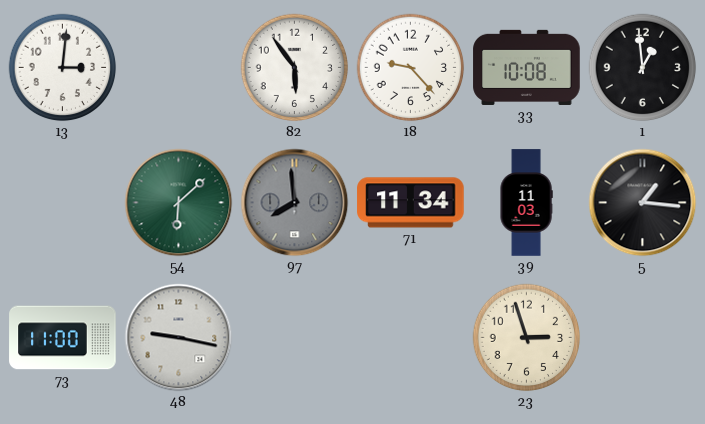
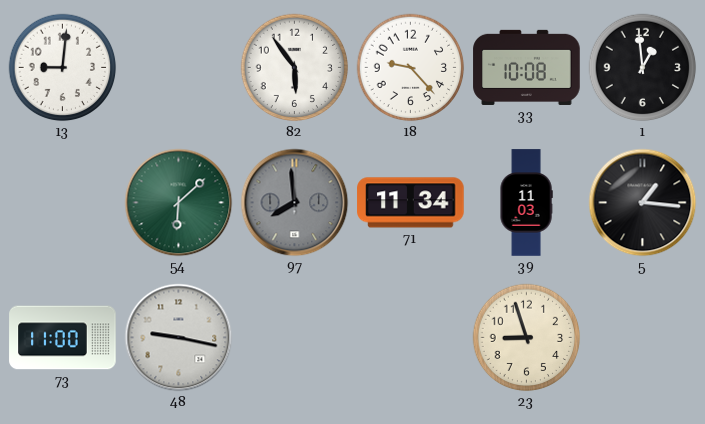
13: 3:01 -> 9:01
23: 2:57 -> 8:57
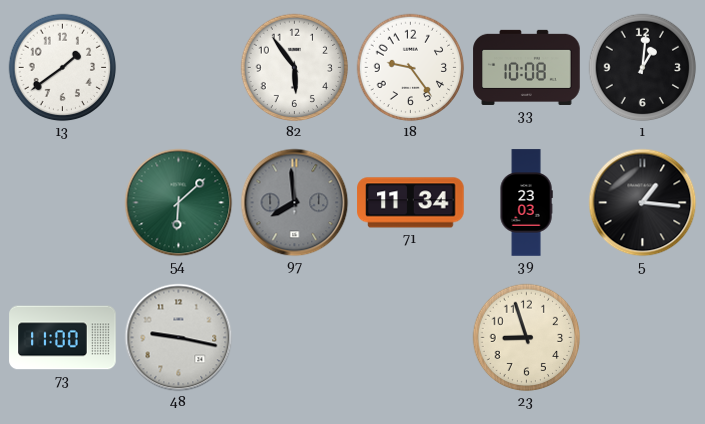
13: 9:01 -> 1:39
18: 9:23 -> 9:24
1: 12:59 -> 1:01
39: 11:03 -> 23:03
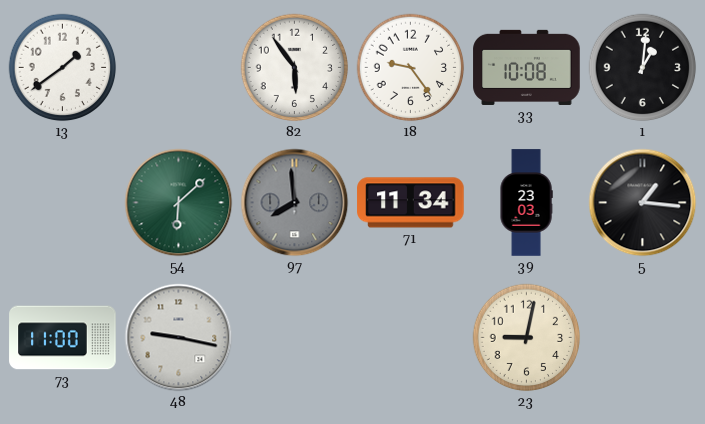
23: 8:57 -> 9:02
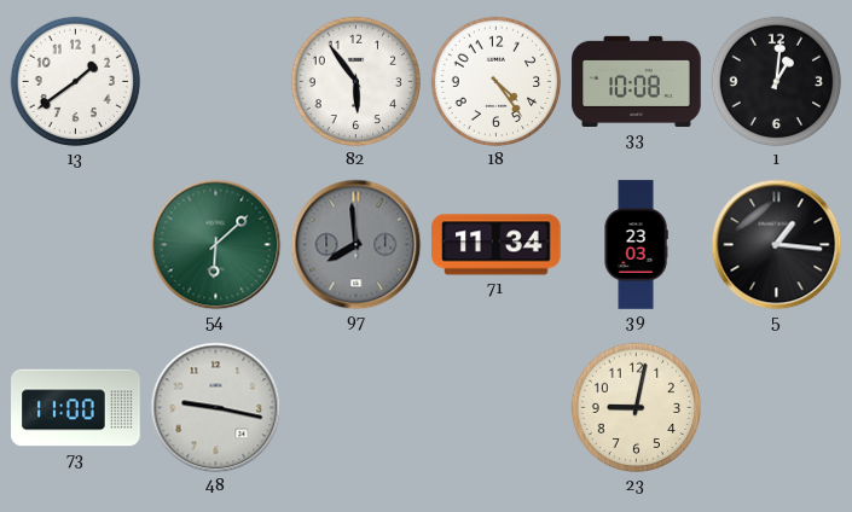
18: 9:24 -> 4:24
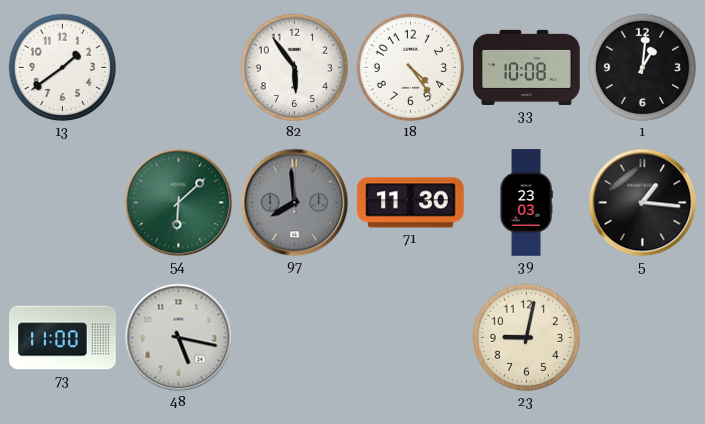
71: 11:34 -> 11:30
48: 9:17 -> 5:17
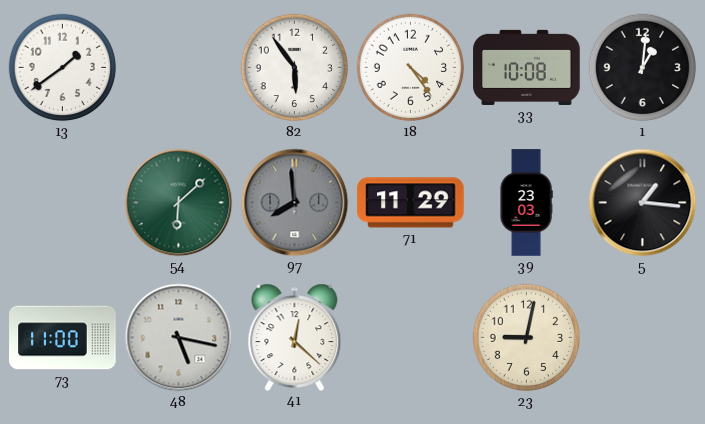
71: 11:30 -> 11:29
41: none -> 12:22
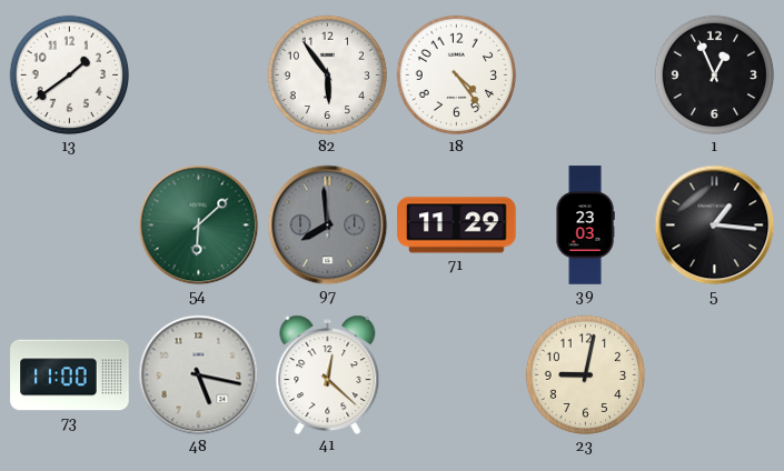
33: 10:08 -> none
1: 1:01 -> 12:56
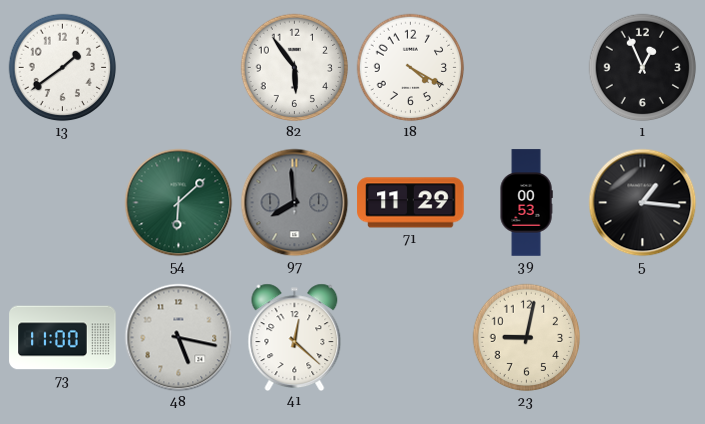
18: 4:24 -> 4:20
39: 23:03 -> 00:53
